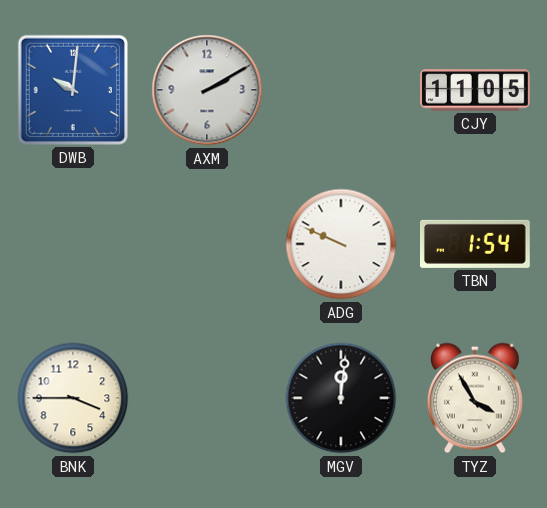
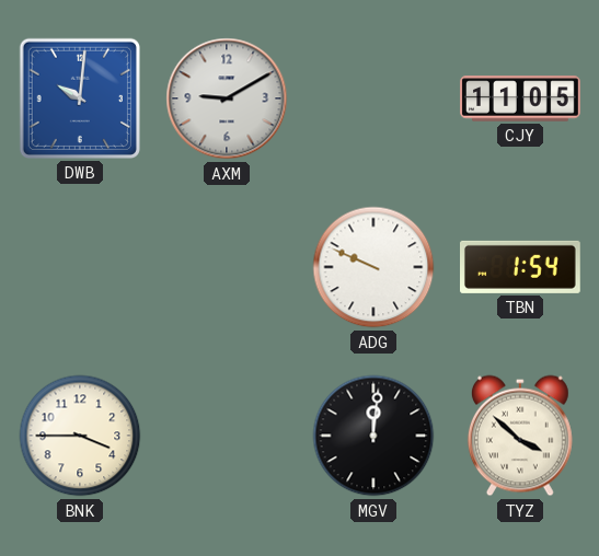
AXM: 2:10 -> 9:10
TYZ: 3:55 -> 3:52
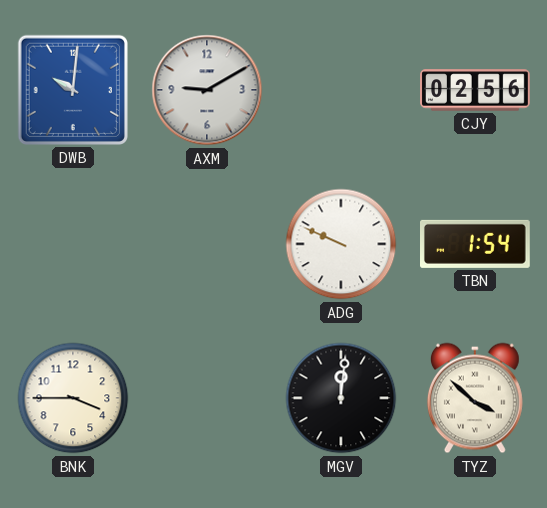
CJY: 11:05 -> 02:56
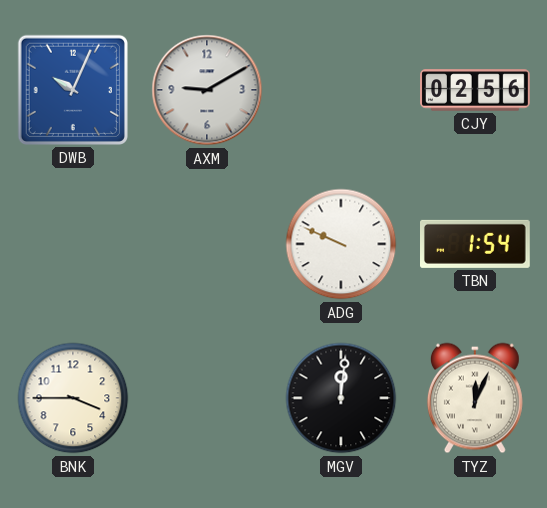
DWB: 10:01 -> 10:04
TYZ: 3:52 -> 12:04
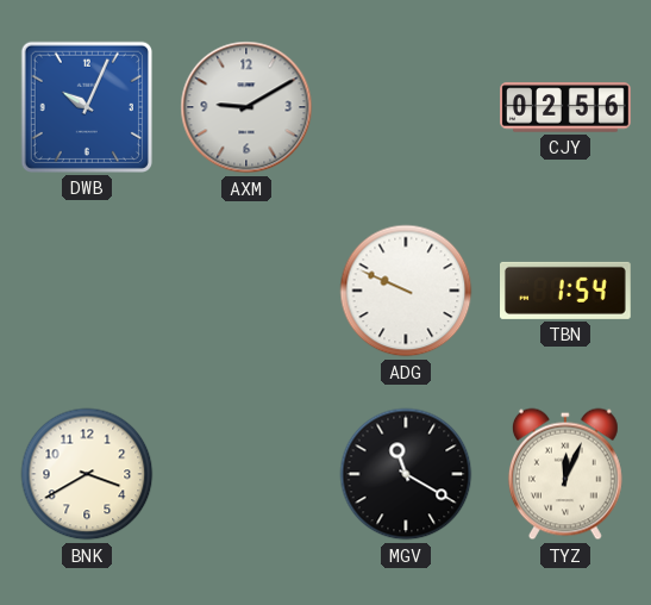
BNK: 3:45 -> 3:40
MGV: 12:01 -> 11:20
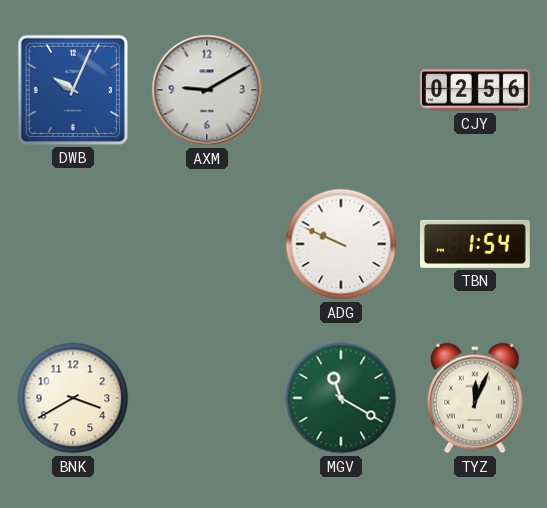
MGV dial: black -> green
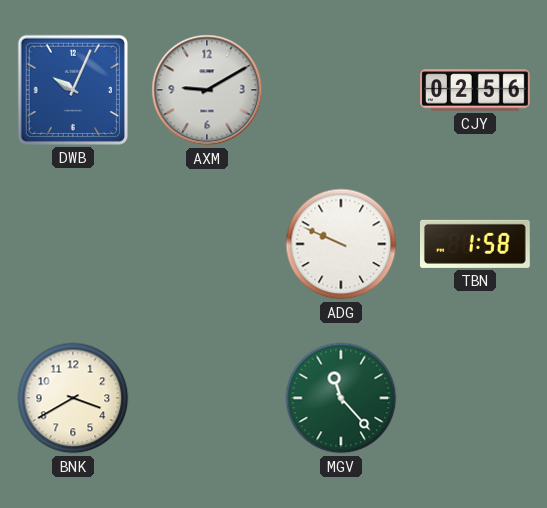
TBN: 1:54 -> 1:58
MGV: 11:20 -> 11:23
TYZ: 12:04 -> none
